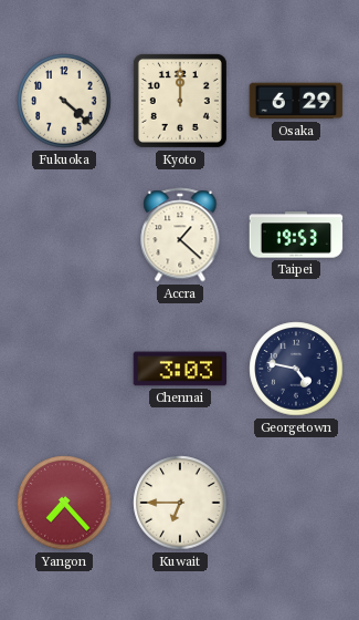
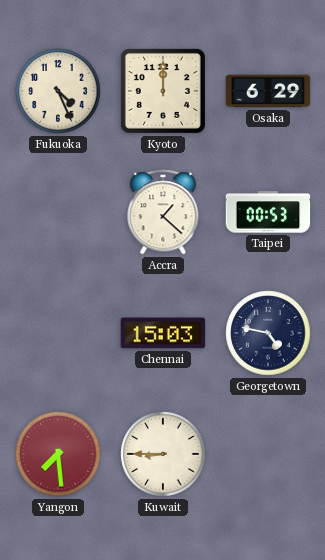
Fukuoka: 4:22 -> 4:26
Taipei: 19:53 -> 00:53
Chennai: 3:03 -> 15:03
Yangon: 7:23 -> 7:29
Kuwait: 6:45 -> 8:45
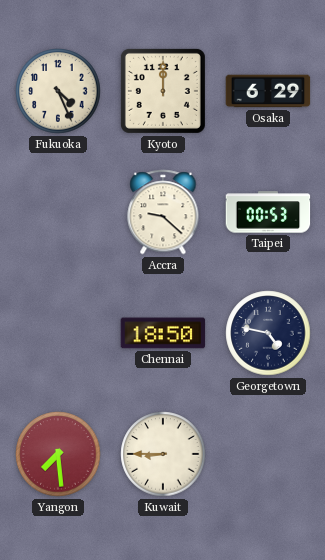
Accra: 1:22 -> 9:22
Chennai: 15:03 -> 18:50
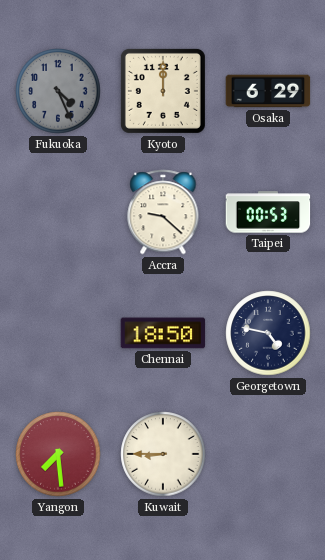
Fukuoka dial: cream -> grey
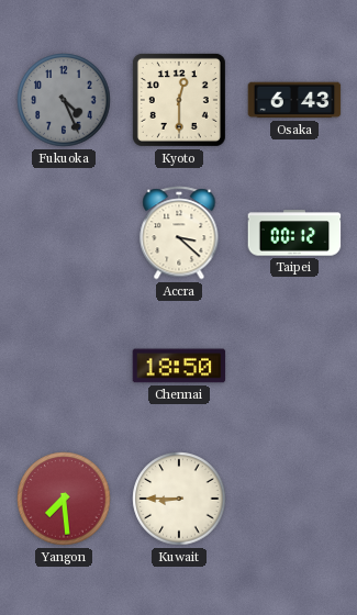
Kyoto: 12:00 -> 12:30
Osaka: 6:29 -> 6:43
Accra: 9:22 -> 3:22
Taipei: 00:53 -> 00:12
Georgetown: 4:47 -> none
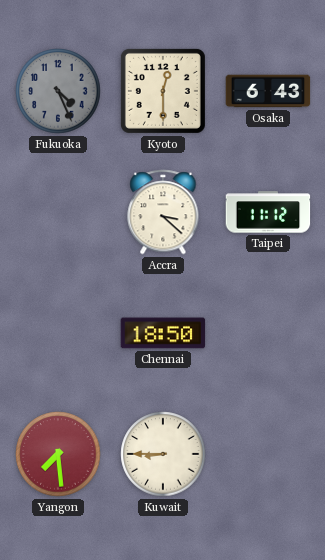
Taipei: 00:12 -> 11:12
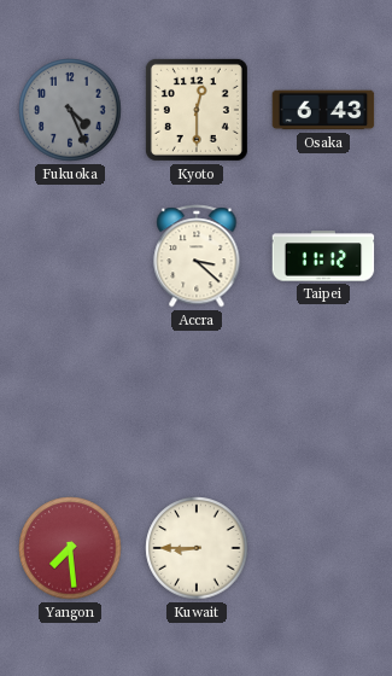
Chennai: 18:50 -> none
